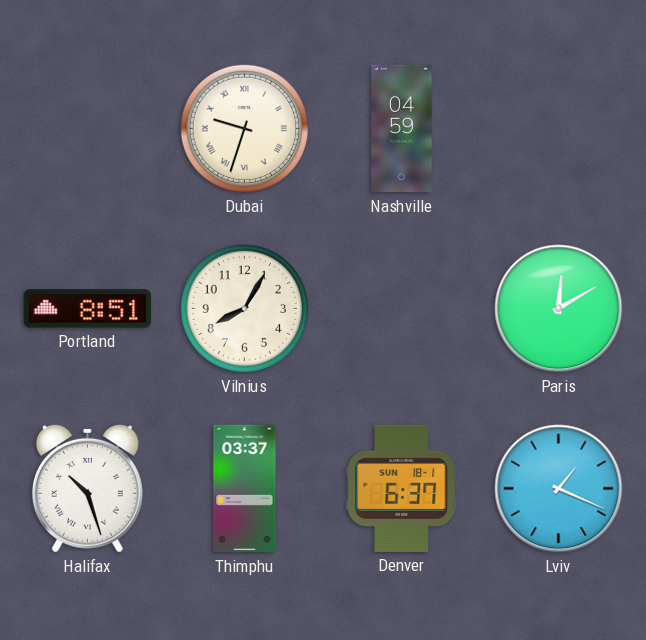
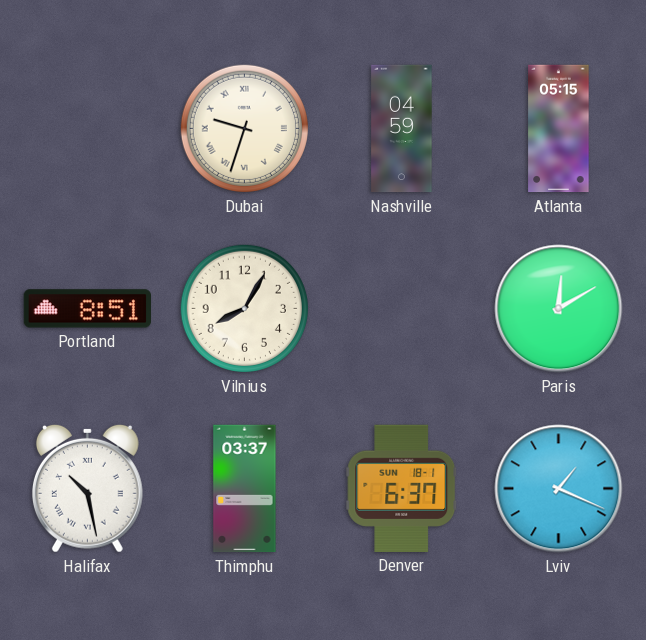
Atlanta: none -> 05:15
Halifax: 10:27 -> 10:28
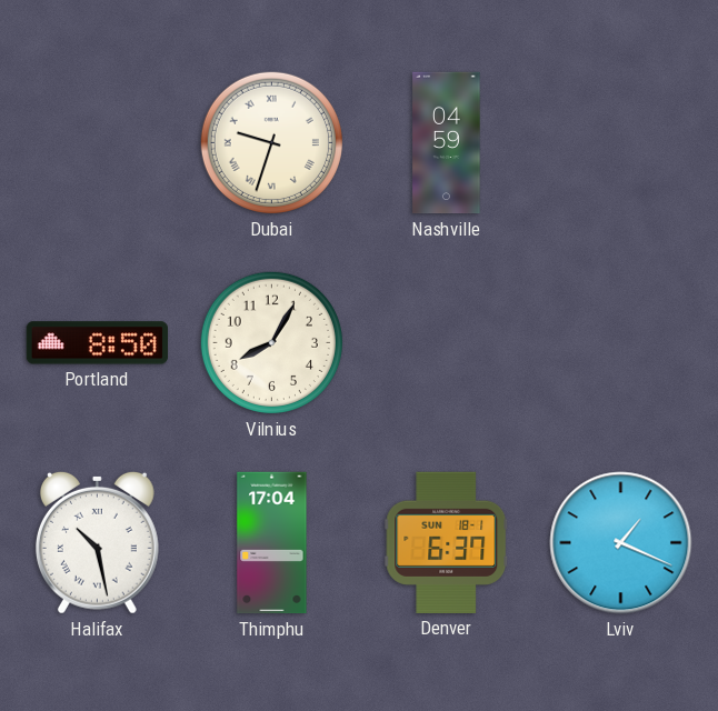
Atlanta: 05:15 -> none
Portland: 8:51 -> 8:50
Paris: 12:10 -> none
Thimphu: 03:37 -> 17:04
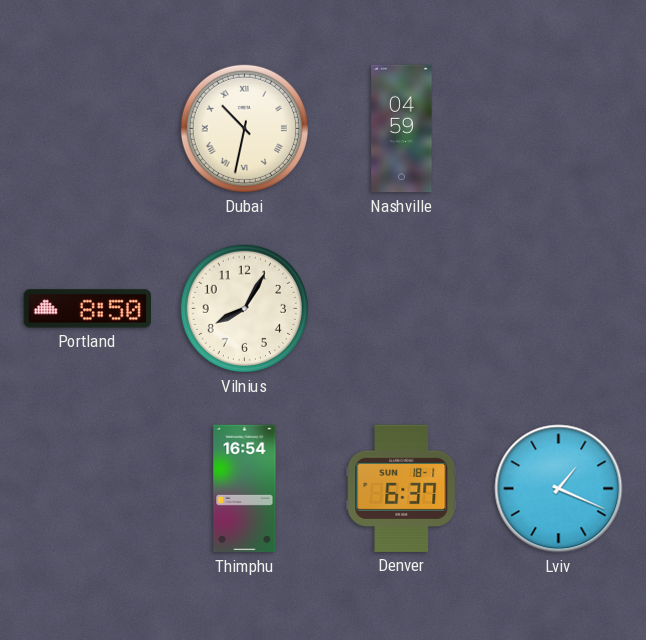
Dubai: 9:33 -> 10:32
Halifax: 10:28 -> none
Thimphu: 17:04 -> 16:54
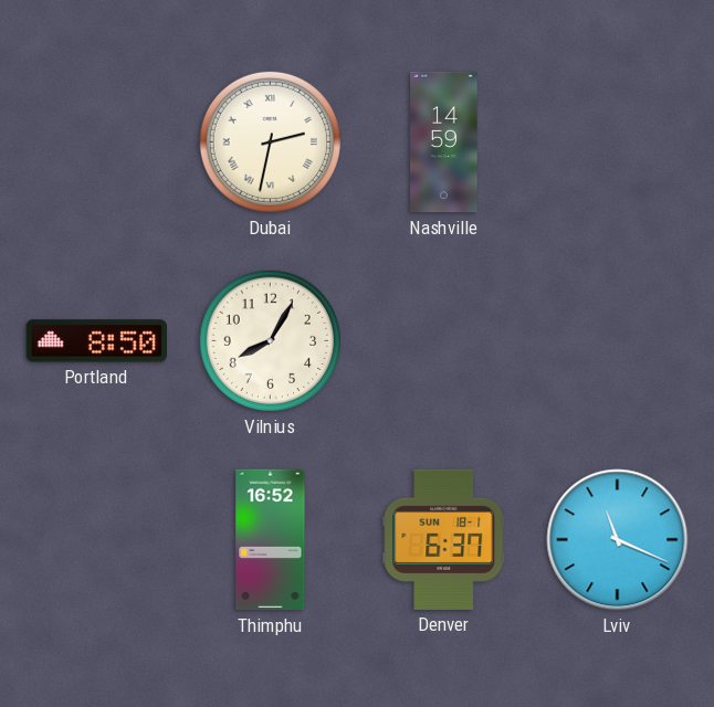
Dubai: 10:32 -> 2:32
Nashville: 04:59 -> 14:59
Thimphu: 16:54 -> 16:52
Lviv: 1:19 -> 11:19
